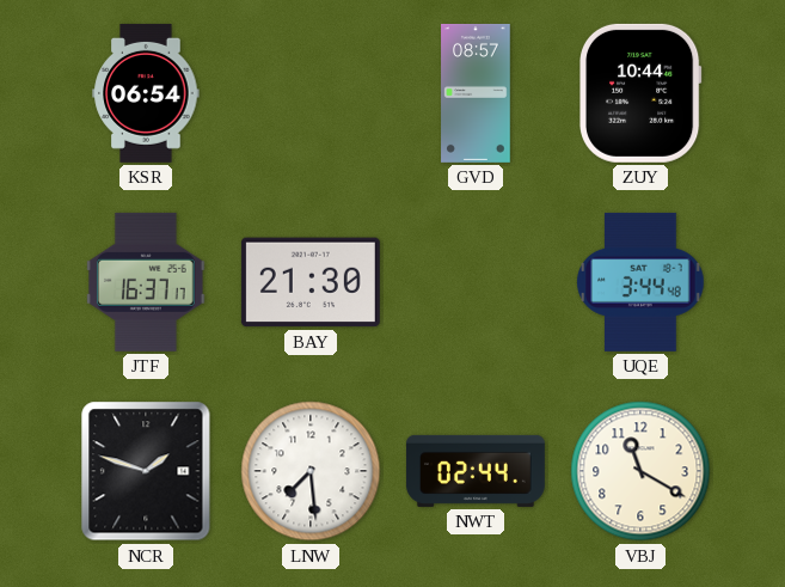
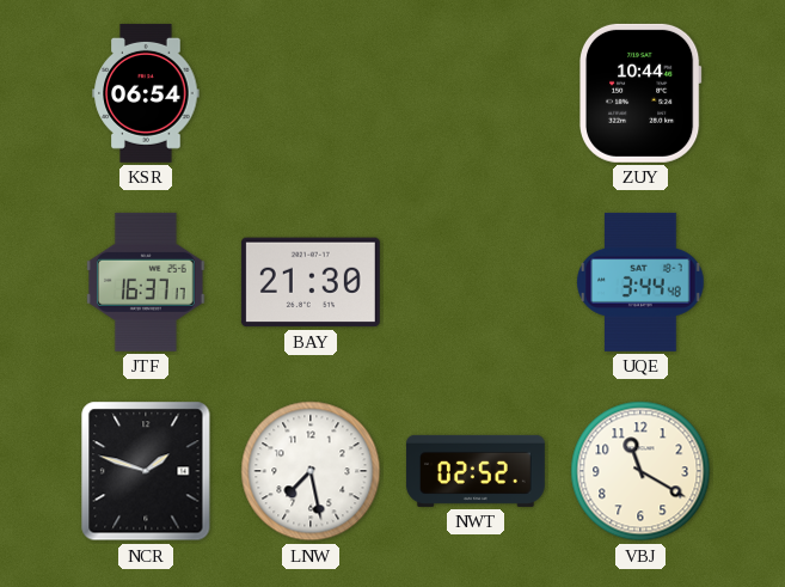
GVD: 08:57 -> none
LNW: 7:29 -> 7:28
NWT: 02:44 -> 02:52
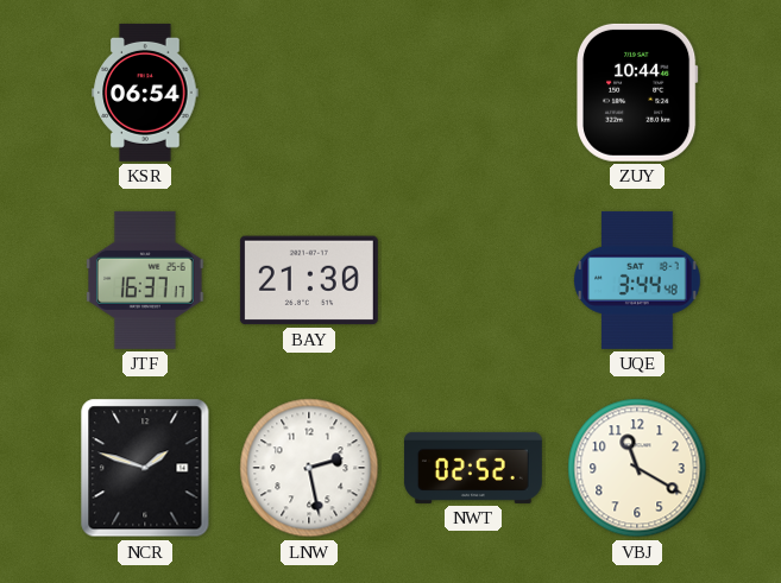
LNW: 7:28 -> 2:28
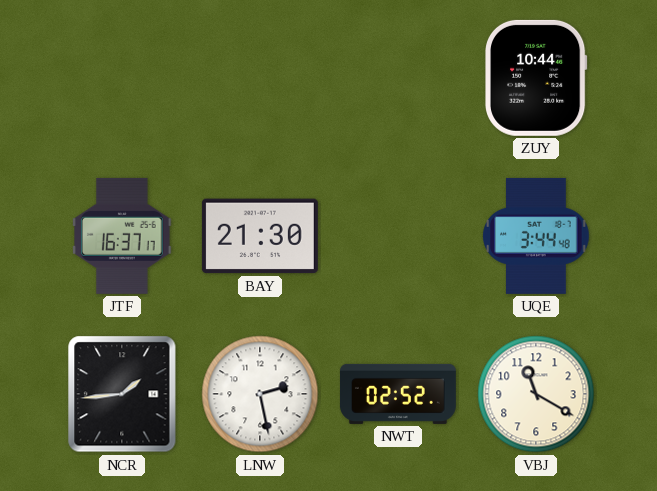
KSR: 06:54 -> none
NCR: 1:48 -> 1:44
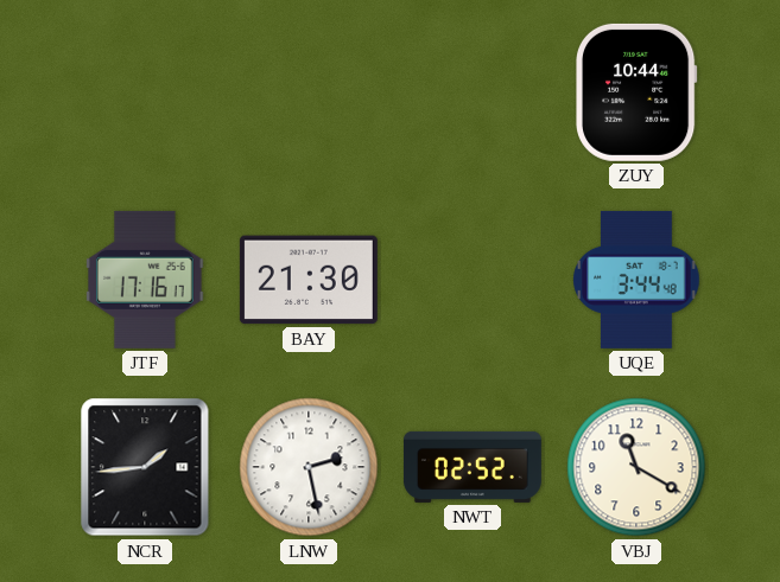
JTF: 16:37 -> 17:16
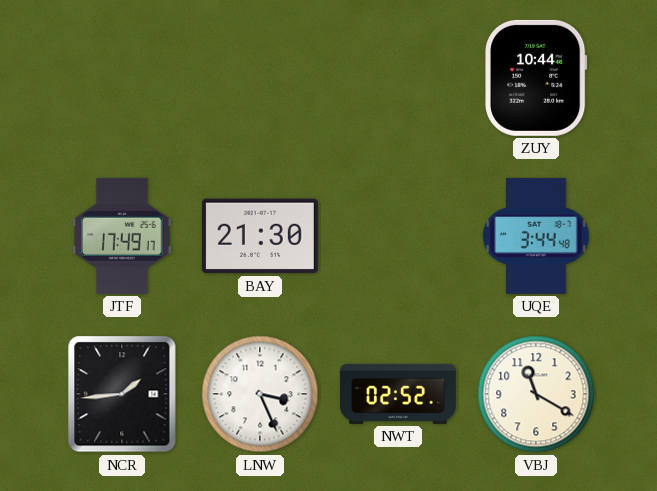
JTF: 17:16 -> 17:49
LNW: 2:28 -> 3:26
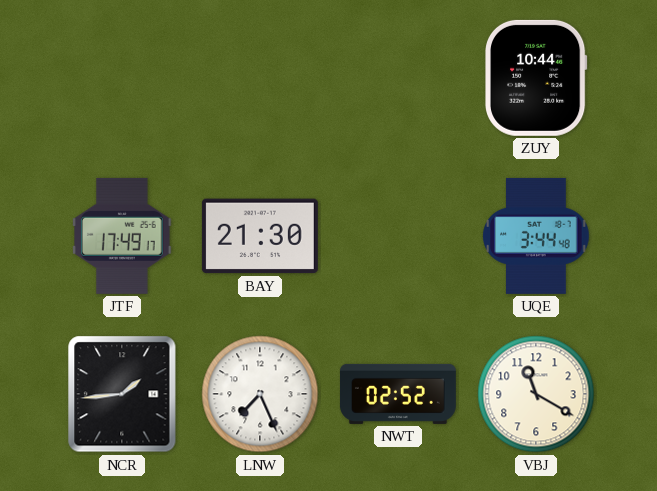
LNW: 3:26 -> 7:26
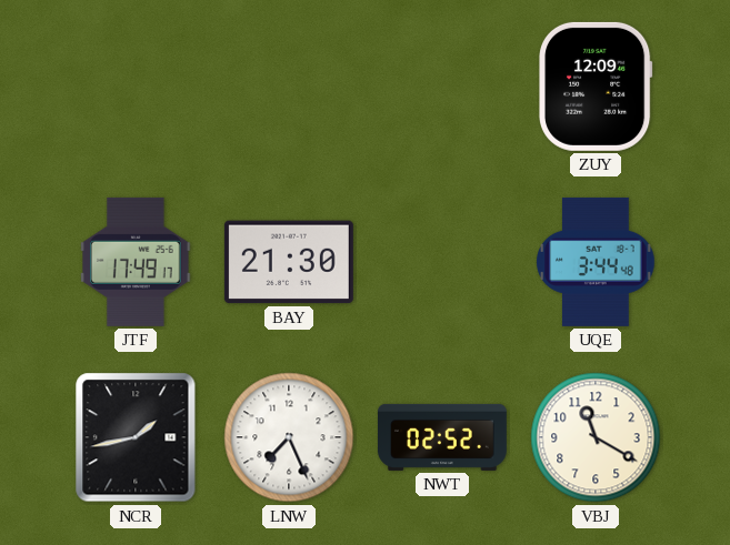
ZUY: 10:44 -> 12:09
NCR: 1:44 -> 1:43
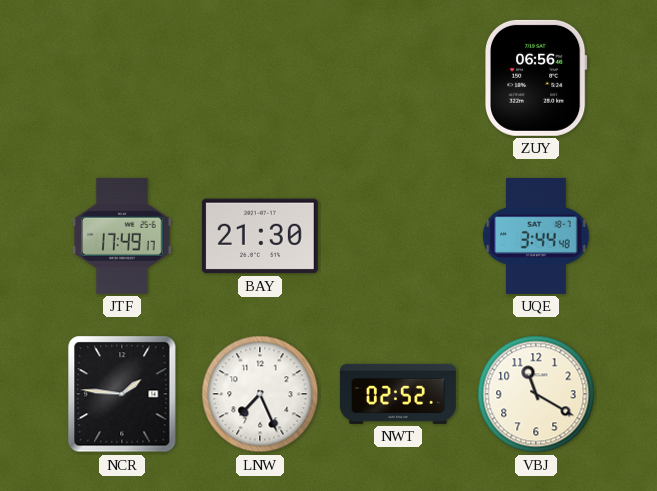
ZUY: 12:09 -> 06:56
NCR: 1:43 -> 1:46
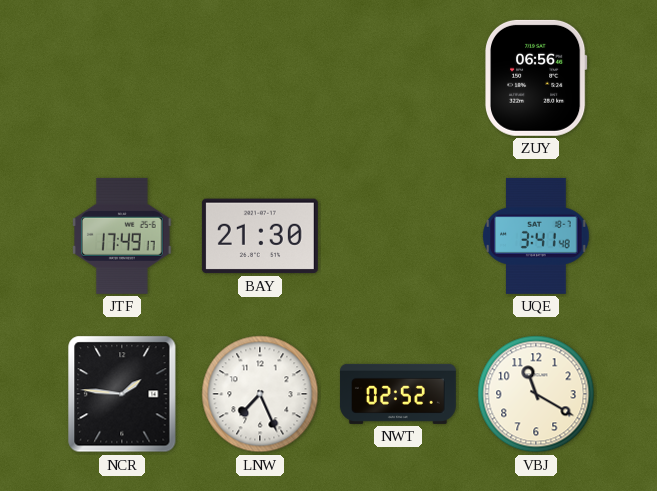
UQE: 3:44 -> 3:41
